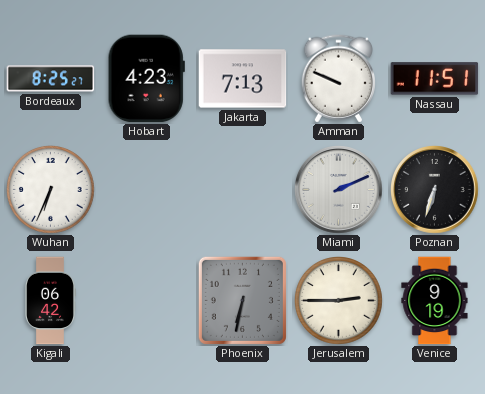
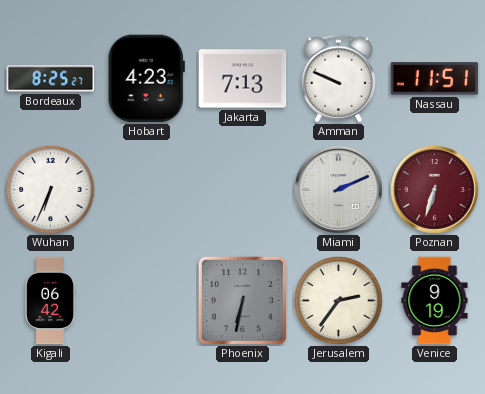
Poznan dial: black -> burgundy
Jerusalem: 2:45 -> 2:36
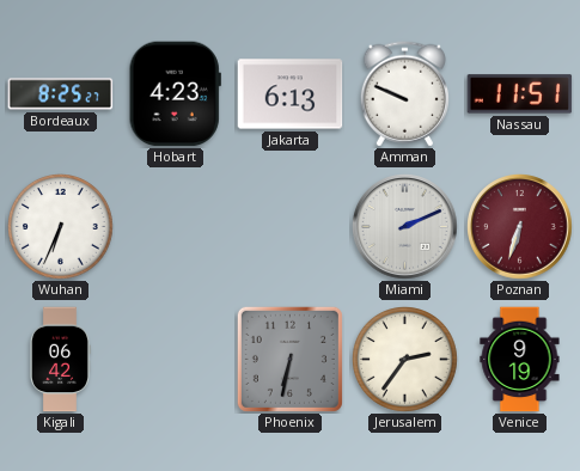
Jakarta: 7:13 -> 6:13
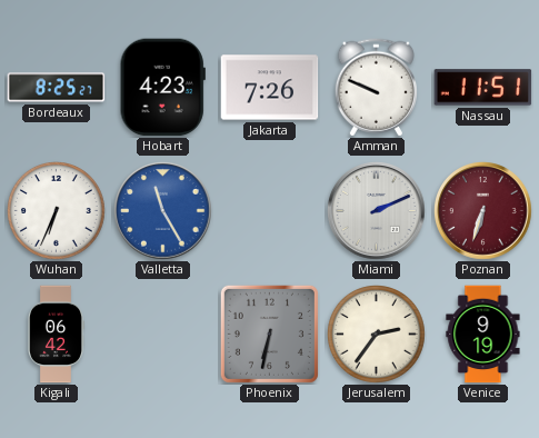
Jakarta: 6:13 -> 7:26
Valletta: none -> 11:25
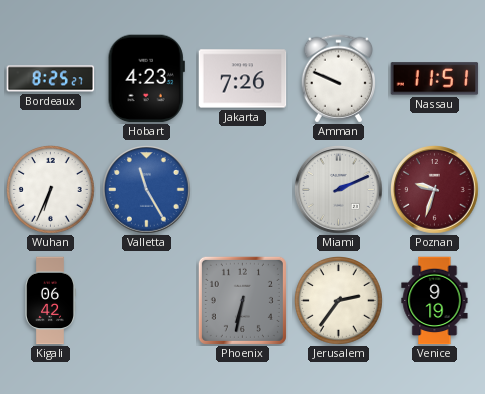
Poznan: 6:33 -> 9:33
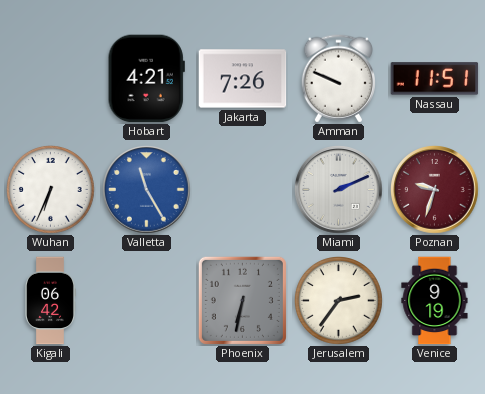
Bordeaux: 8:25 -> none
Hobart: 4:23 -> 4:21
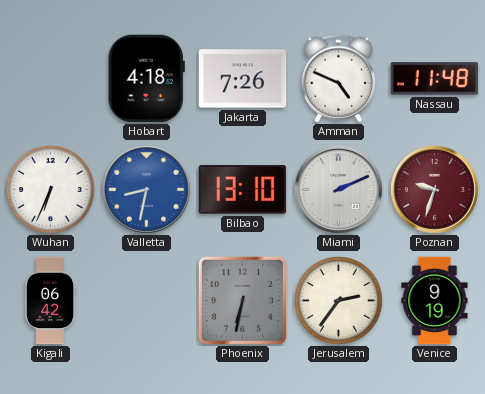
Hobart: 4:21 -> 4:18
Amman: 9:49 -> 4:49
Nassau: 11:51 -> 11:48
Valletta: 11:25 -> 8:32
Bilbao: none -> 13:10
